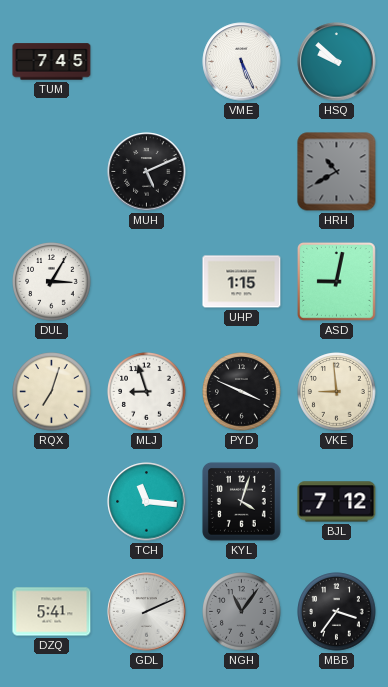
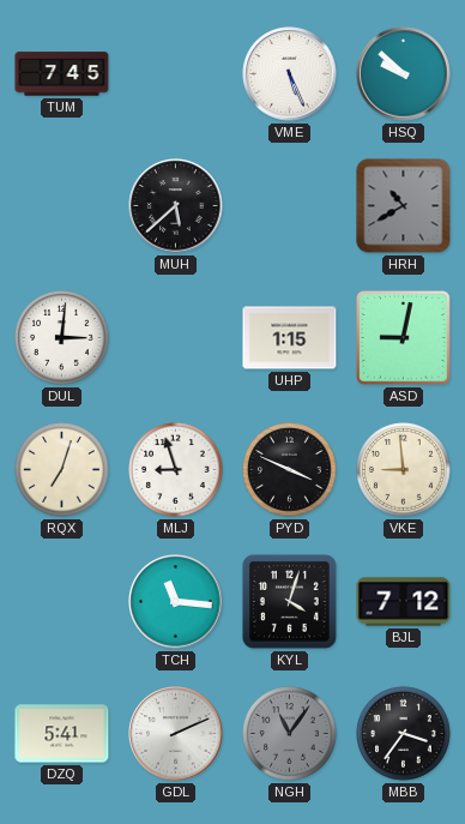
MUH: 5:11 -> 5:38
DUL: 3:05 -> 3:01
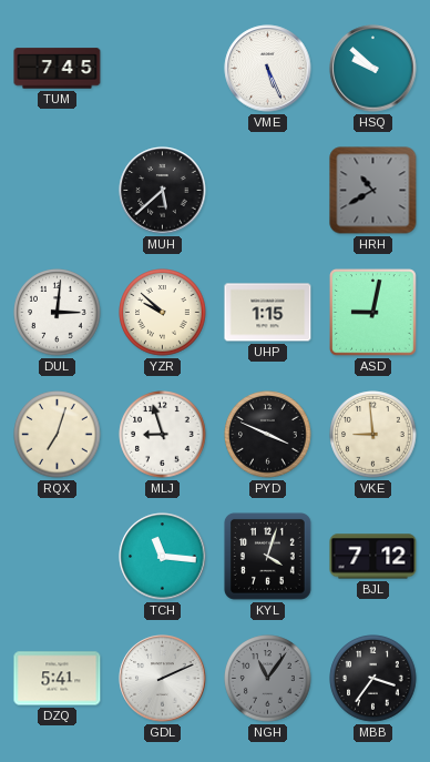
YZR: none -> 9:52
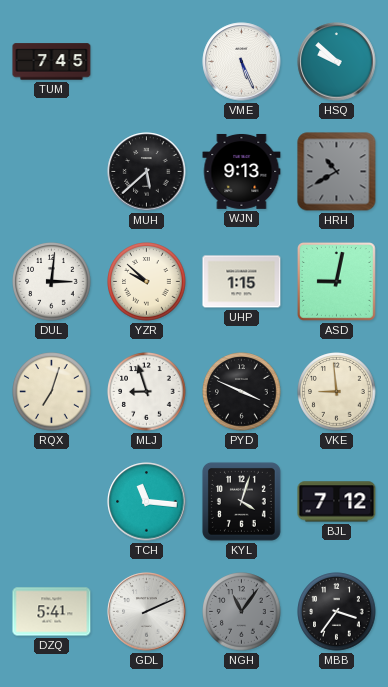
WJN: none -> 9:13
